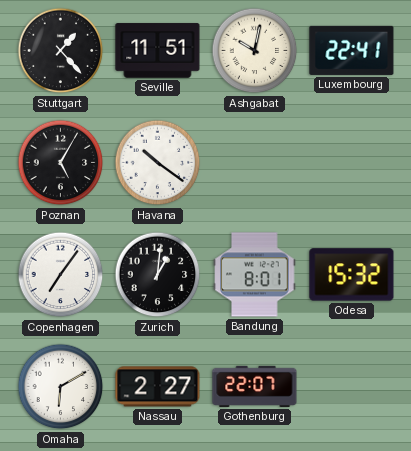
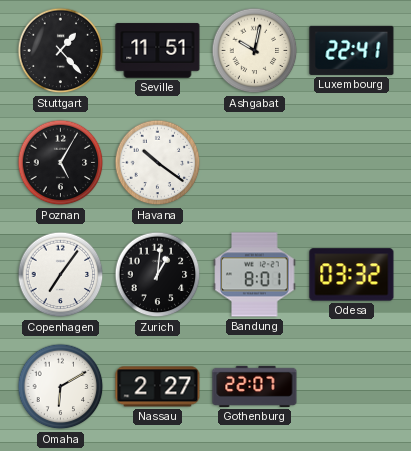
Odesa: 15:32 -> 03:32
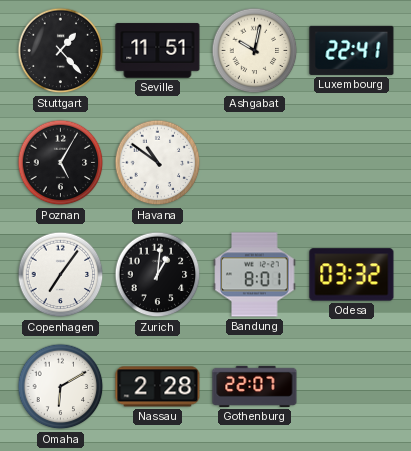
Havana: 10:21 -> 10:51
Nassau: 2:27 -> 2:28
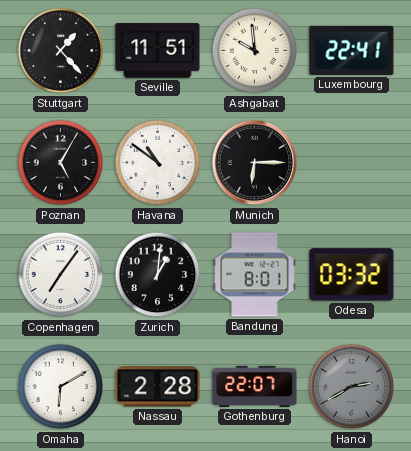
Ashgabat: 10:02 -> 9:59
Munich: none -> 6:15
Hanoi: none -> 2:40
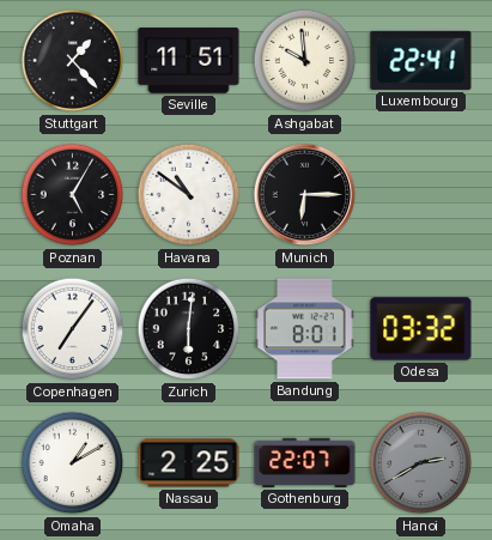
Zurich: 1:01 -> 6:01
Omaha: 6:10 -> 1:10
Nassau: 2:28 -> 2:25
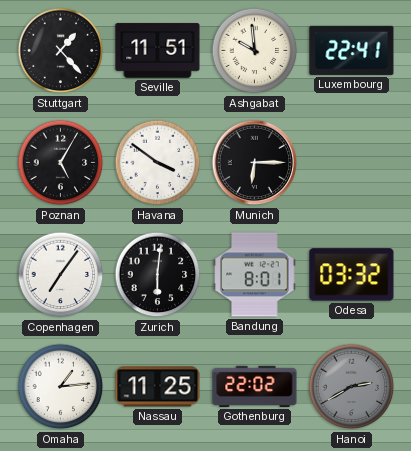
Havana: 10:51 -> 3:51
Omaha: 1:10 -> 1:14
Nassau: 2:25 -> 11:25
Gothenburg: 22:07 -> 22:02
